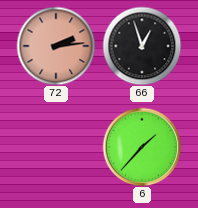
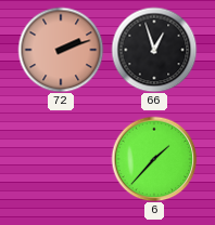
72: 2:14 -> 2:12
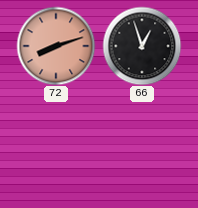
72: 2:12 -> 8:12
6: 1:37 -> none
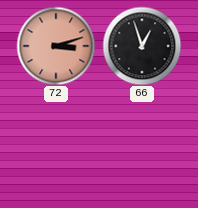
72: 8:12 -> 3:12
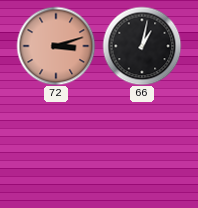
66: 12:57 -> 1:02
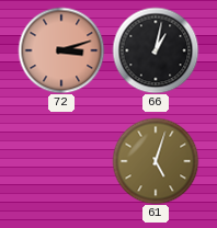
61: none -> 5:03
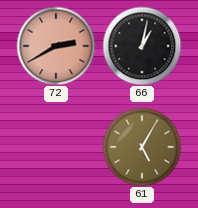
72: 3:12 -> 2:40
61: 5:03 -> 5:05
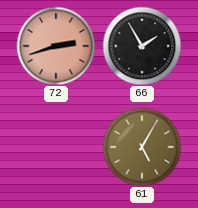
72: 2:40 -> 2:42
66: 1:02 -> 1:55
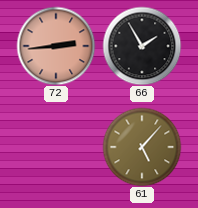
72: 2:42 -> 2:44
61: 5:05 -> 5:07
